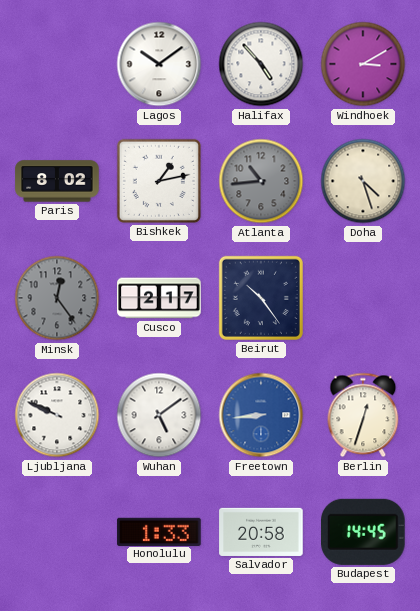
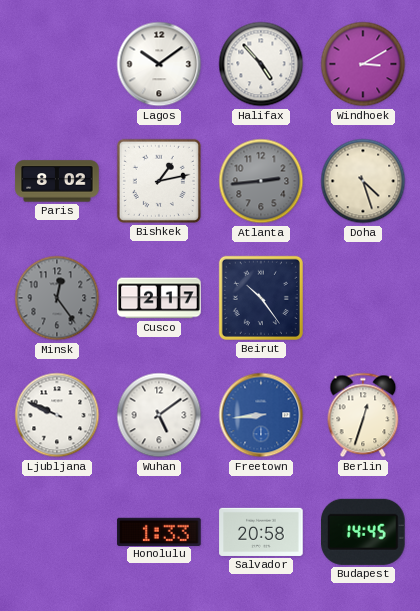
Atlanta: 10:44 -> 2:44
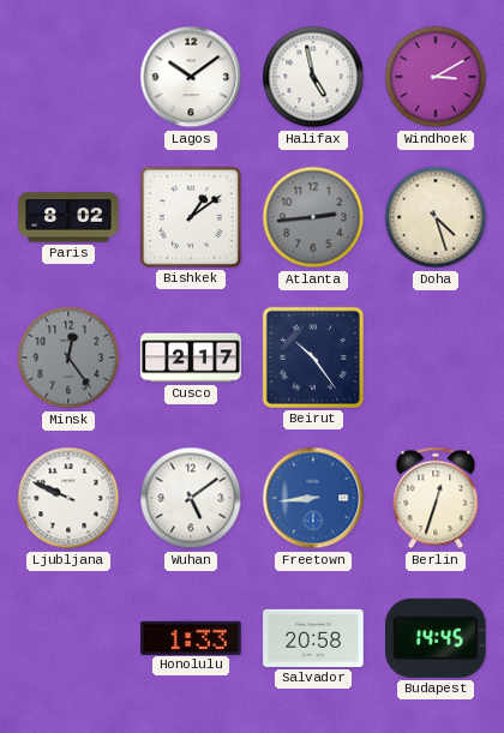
Halifax: 4:53 -> 4:58
Bishkek: 1:13 -> 1:09
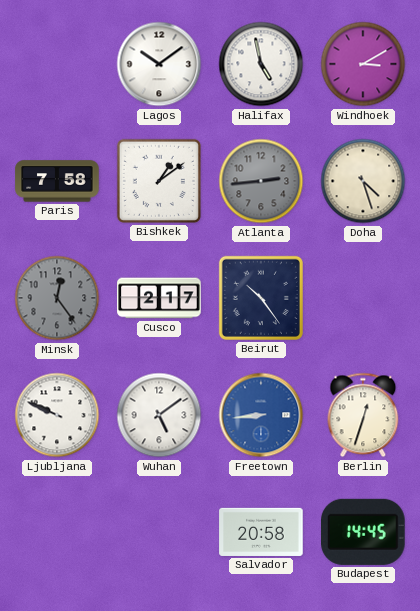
Paris: 8:02 -> 7:58
Honolulu: 1:33 -> none
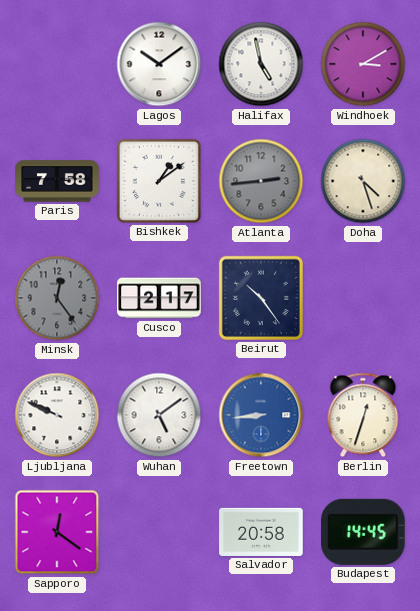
Sapporo: none -> 12:21
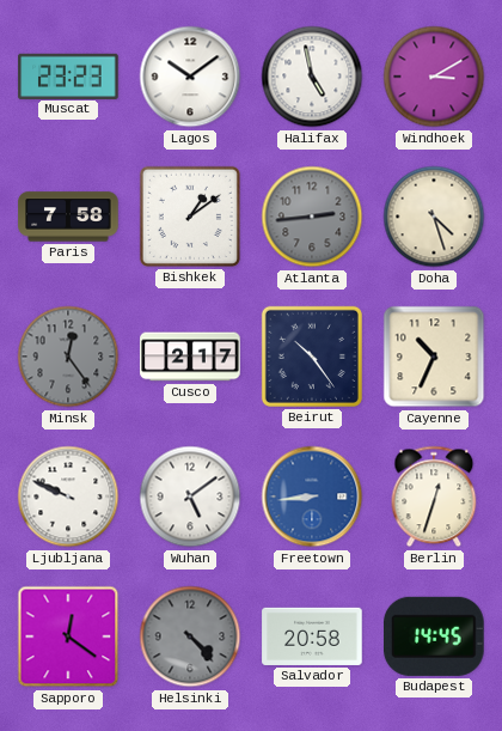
Muscat: none -> 23:23
Cayenne: none -> 10:34
Helsinki: none -> 4:23
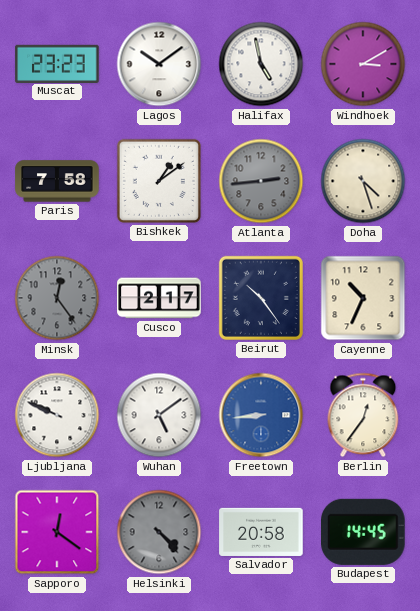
Berlin: 12:33 -> 12:36
